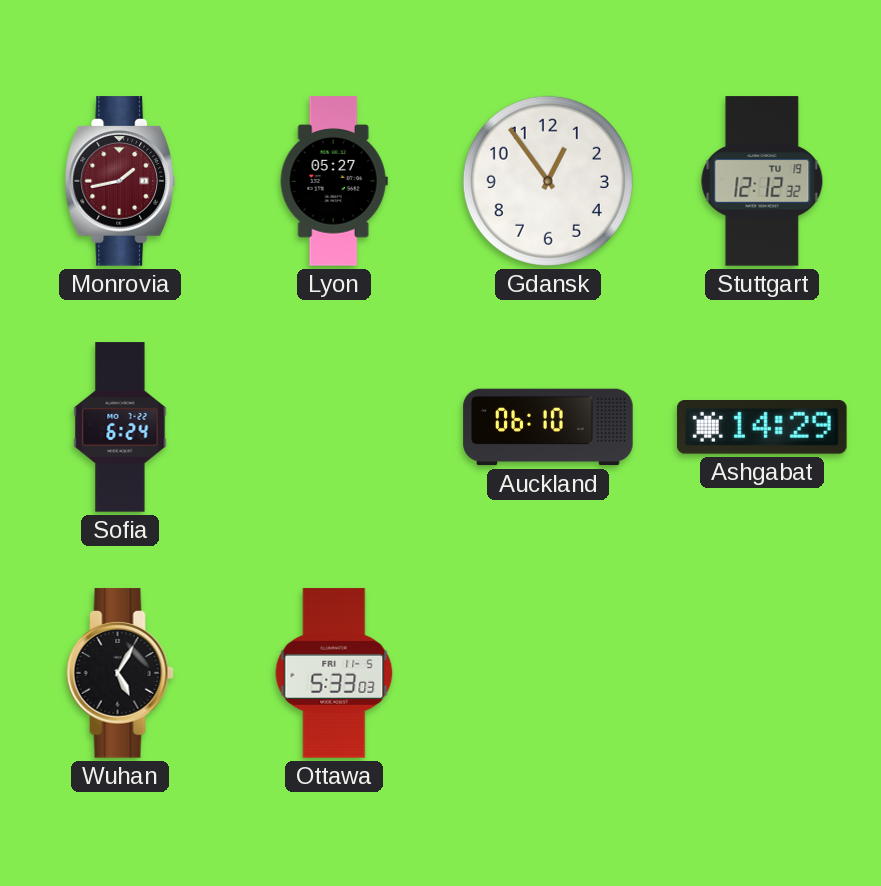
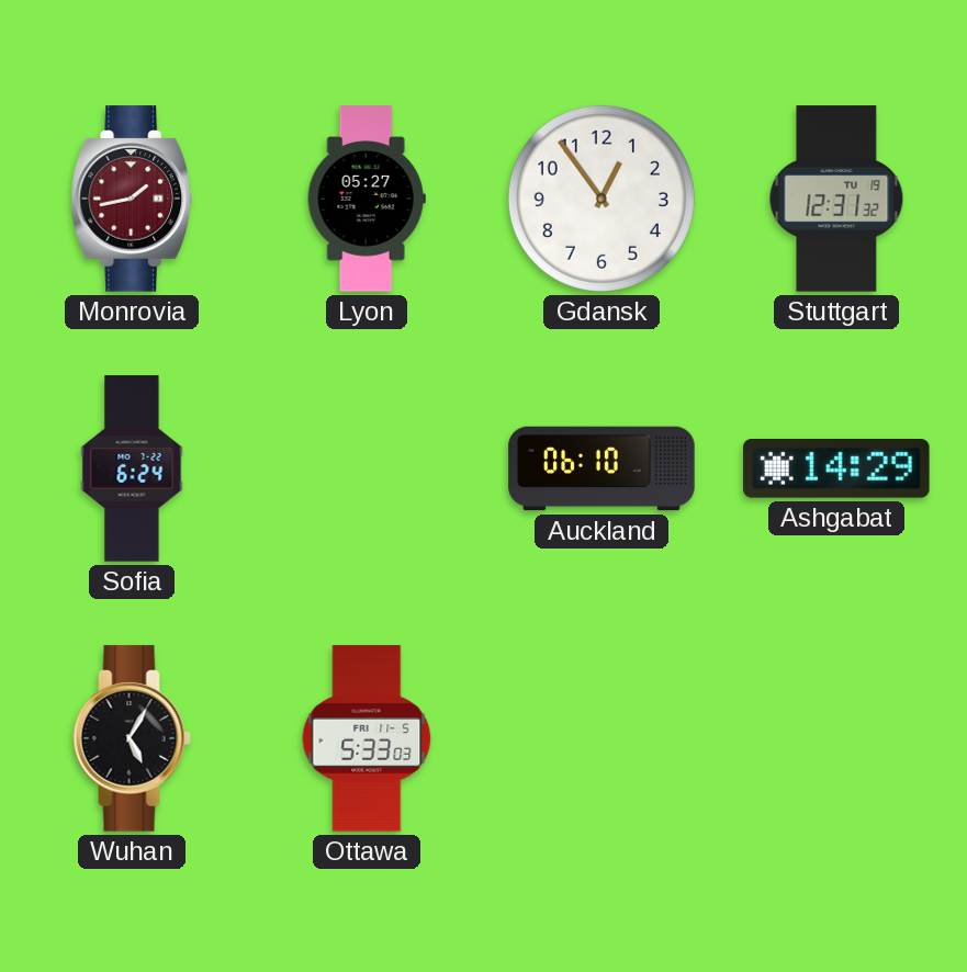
Stuttgart: 12:12 -> 12:31
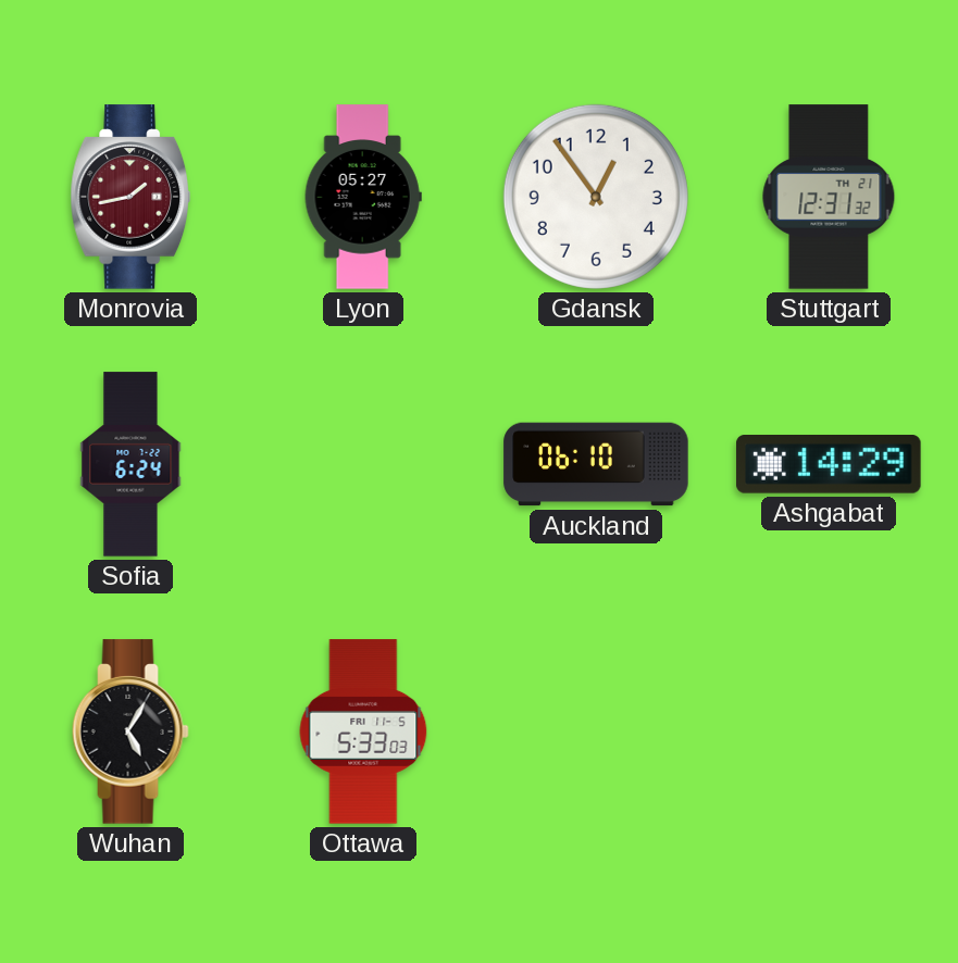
Stuttgart date: TU 19 -> TH 21
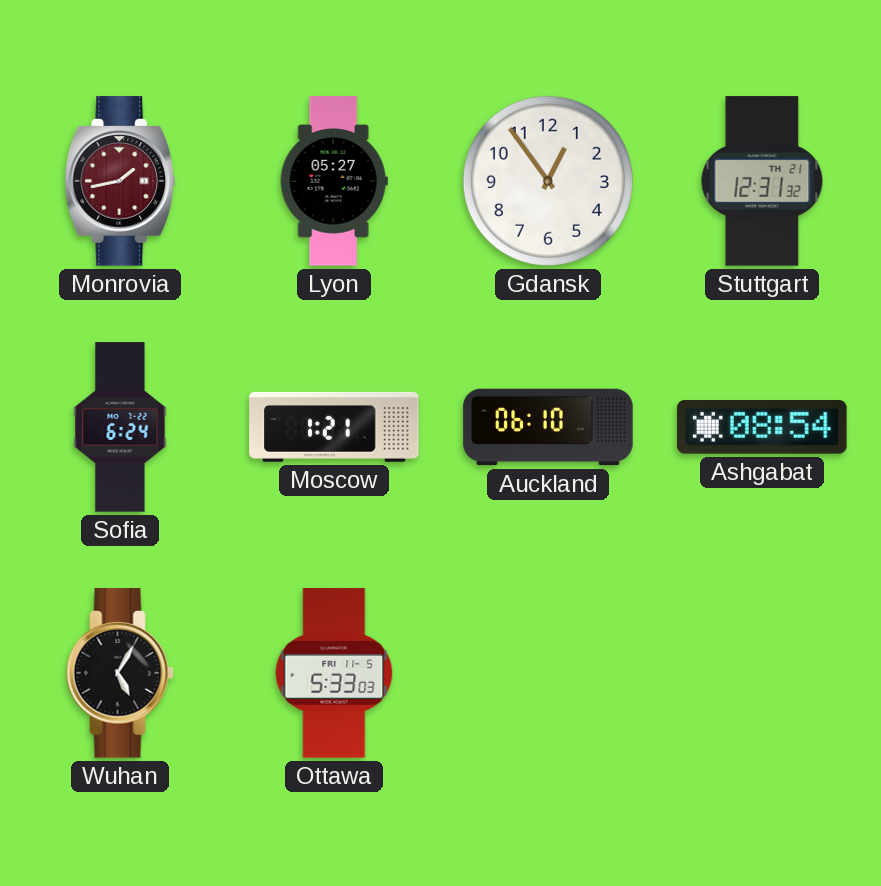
Moscow: none -> 1:21
Ashgabat: 14:29 -> 08:54
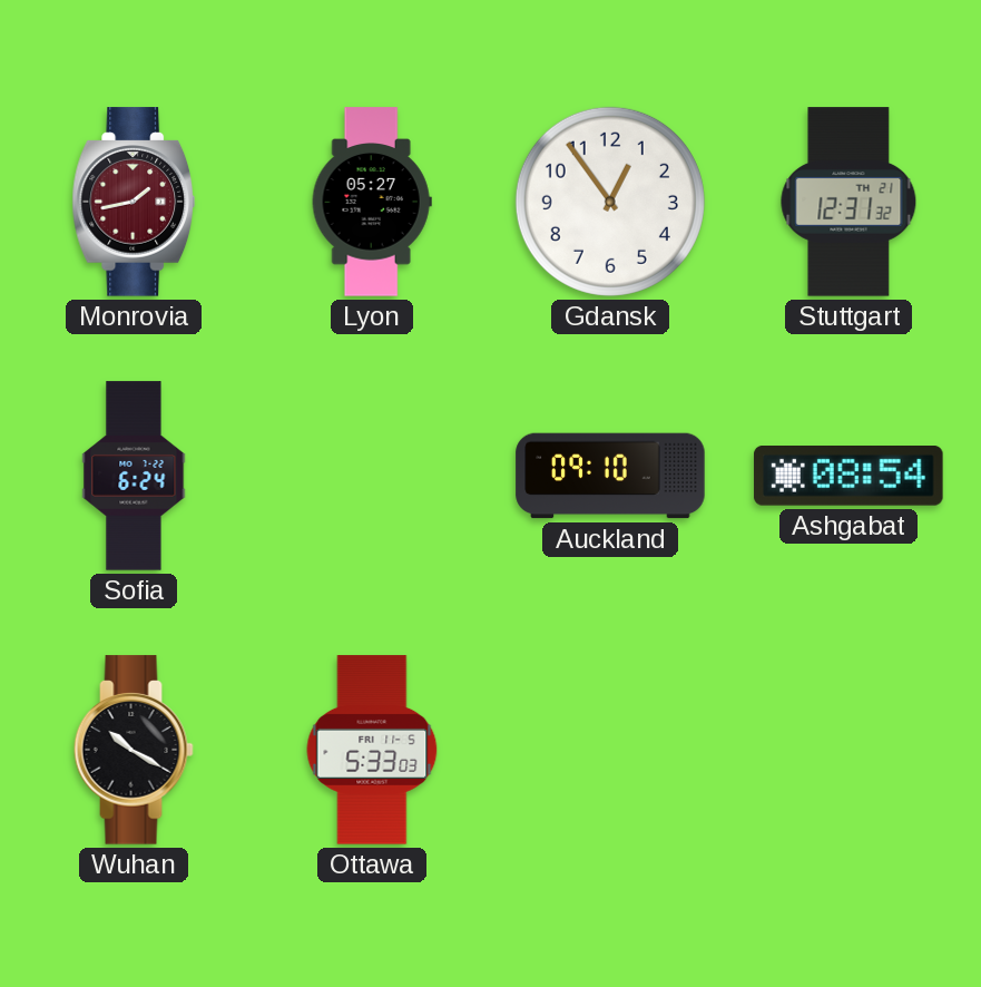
Moscow: 1:21 -> none
Auckland: 06:10 -> 09:10
Wuhan: 5:05 -> 10:20
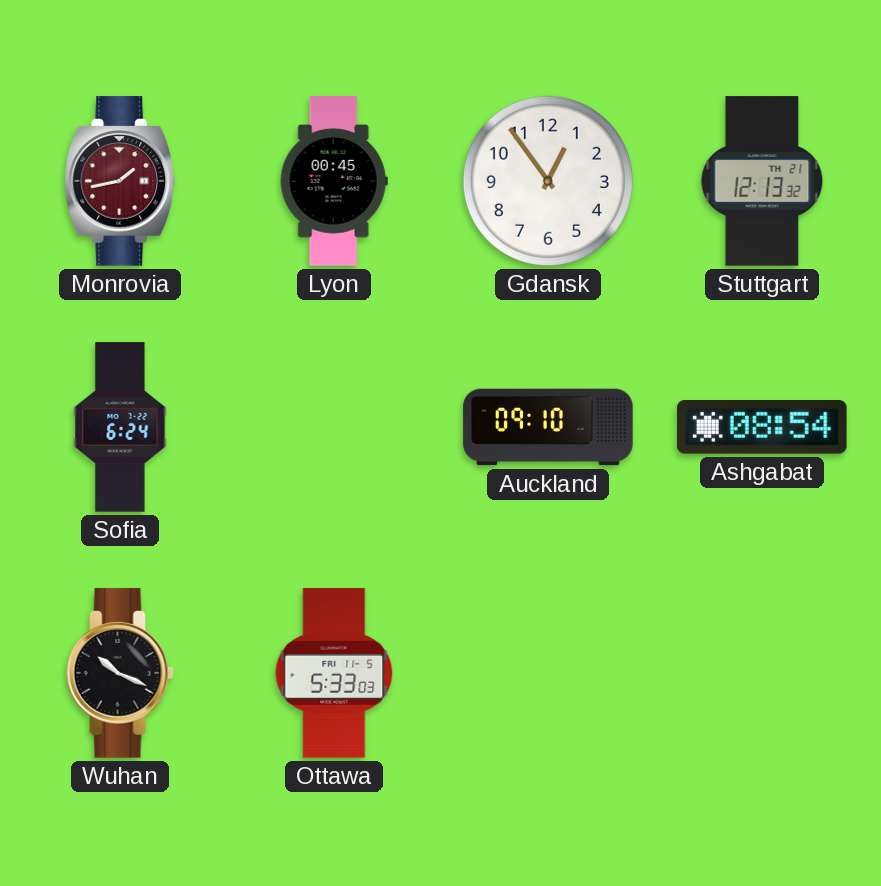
Lyon: 05:27 -> 00:45
Stuttgart: 12:31 -> 12:13
Wuhan: 10:20 -> 10:19
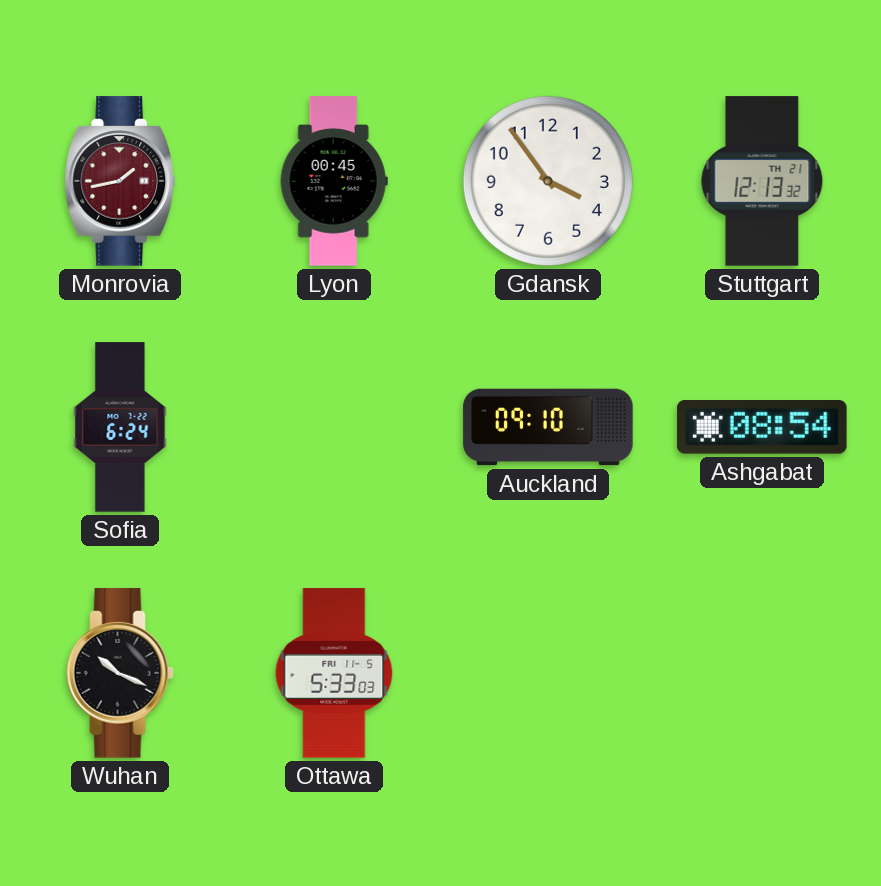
Gdansk: 12:54 -> 3:54
